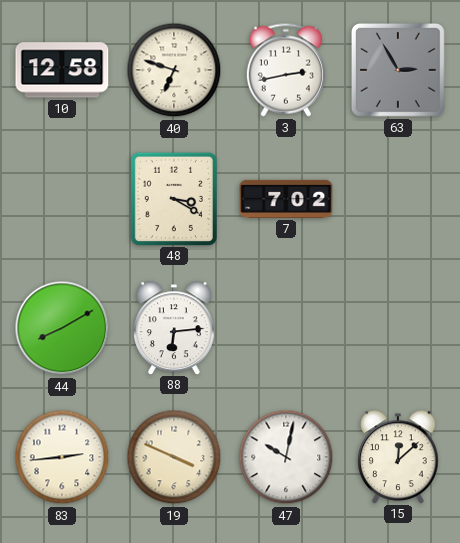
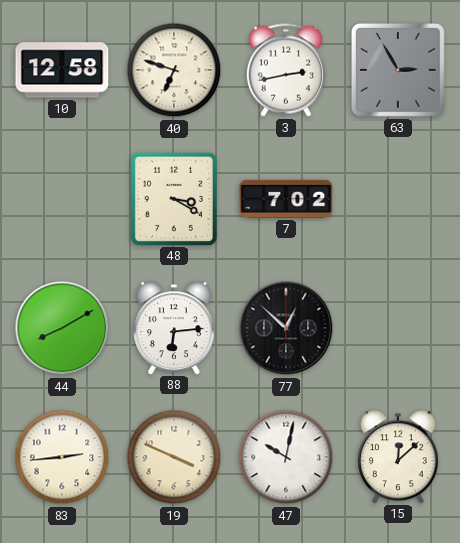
77: none -> 12:52
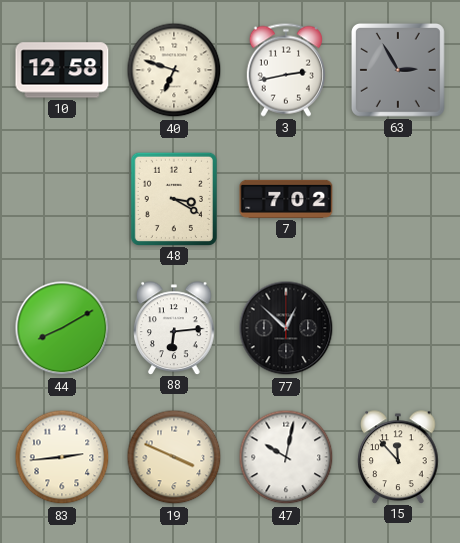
15: 12:08 -> 11:53
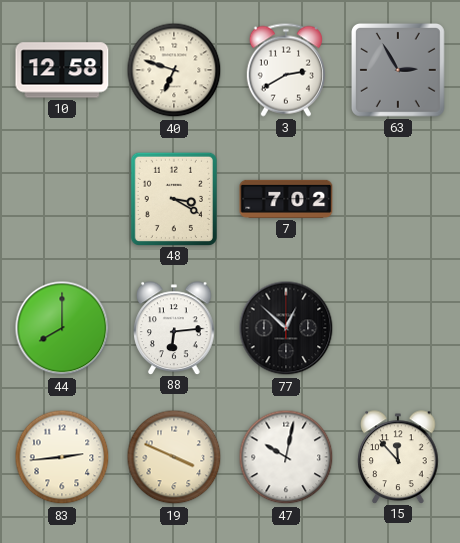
3: 2:43 -> 2:40
44: 8:10 -> 8:00
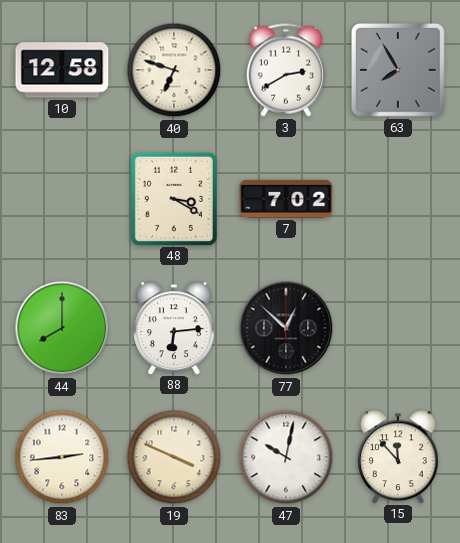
63: 2:55 -> 7:55
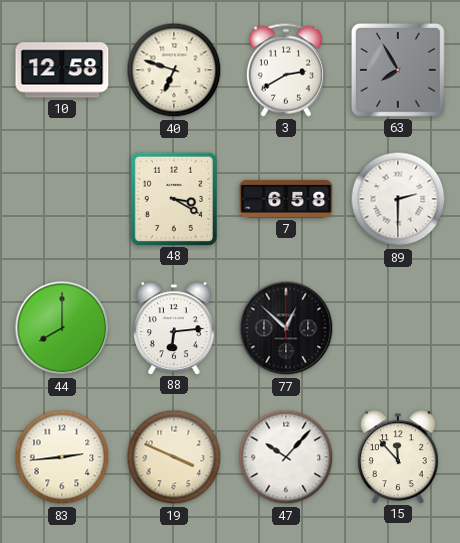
7: 7:02 -> 6:58
89: none -> 2:30
47: 10:02 -> 10:07
